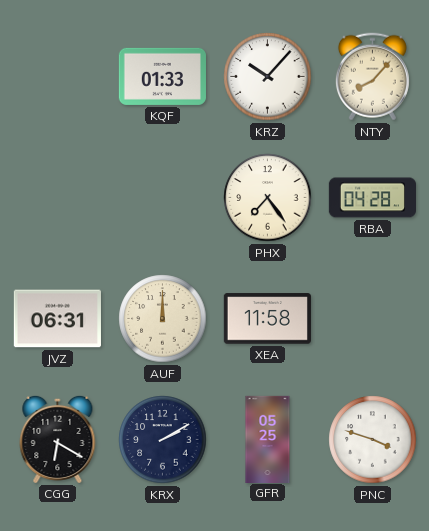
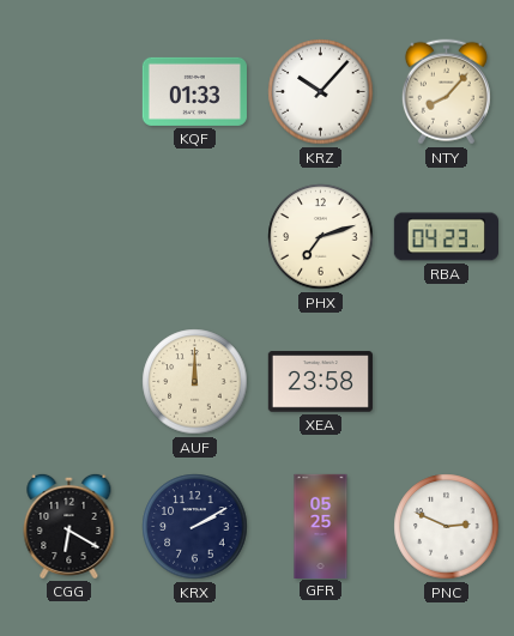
PHX: 7:24 -> 7:12
RBA: 04:28 -> 04:23
JVZ: 06:31 -> none
XEA: 11:58 -> 23:58
PNC: 3:48 -> 2:49
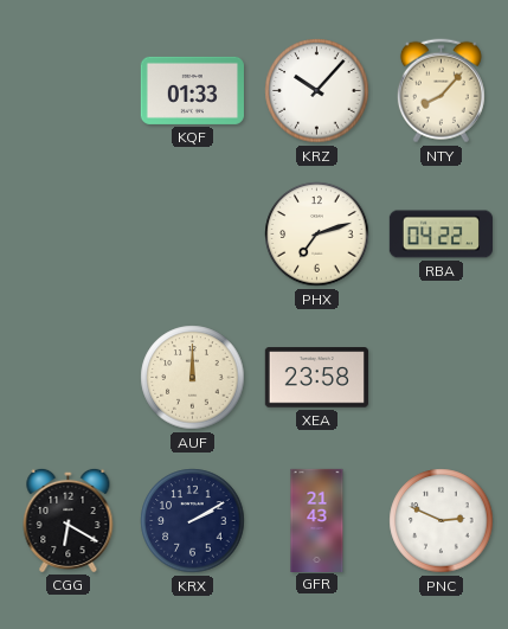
RBA: 04:23 -> 04:22
GFR: 05:25 -> 21:43
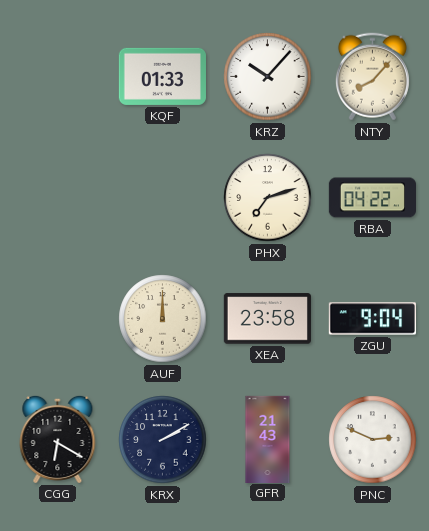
ZGU: none -> 9:04
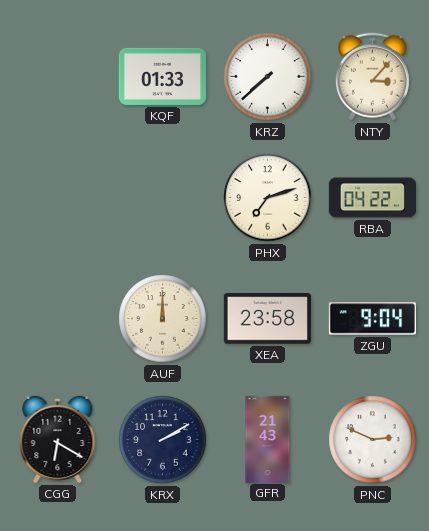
KRZ: 10:07 -> 7:38
NTY: 8:07 -> 3:07
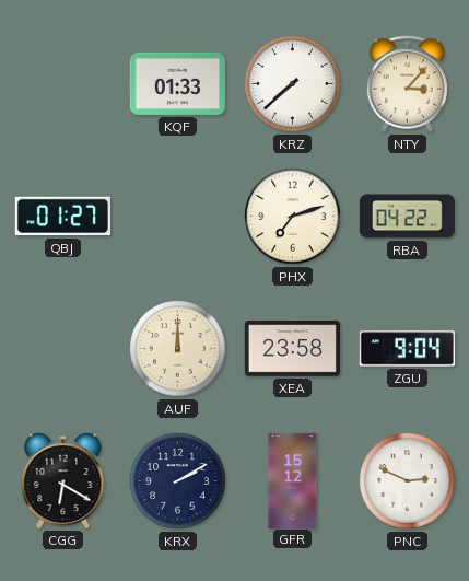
QBJ: none -> 01:27
GFR: 21:43 -> 15:12
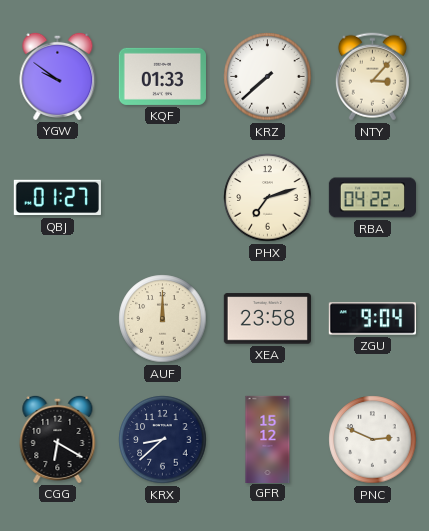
YGW: none -> 9:51
KRX: 2:10 -> 8:38
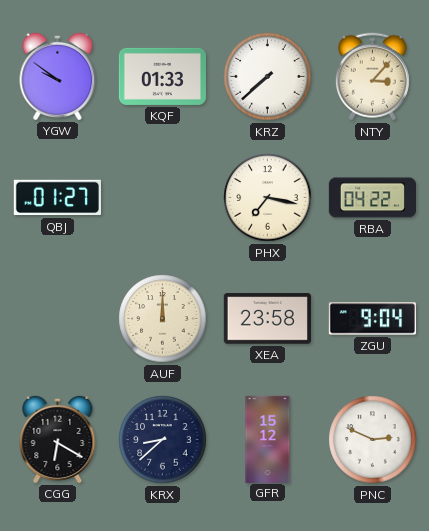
PHX: 7:12 -> 7:17
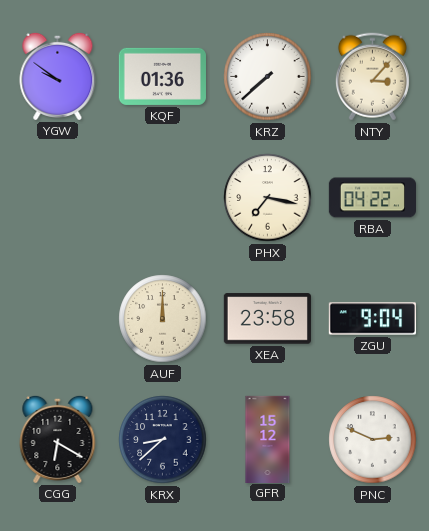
KQF: 01:33 -> 01:36
QBJ: 01:27 -> none
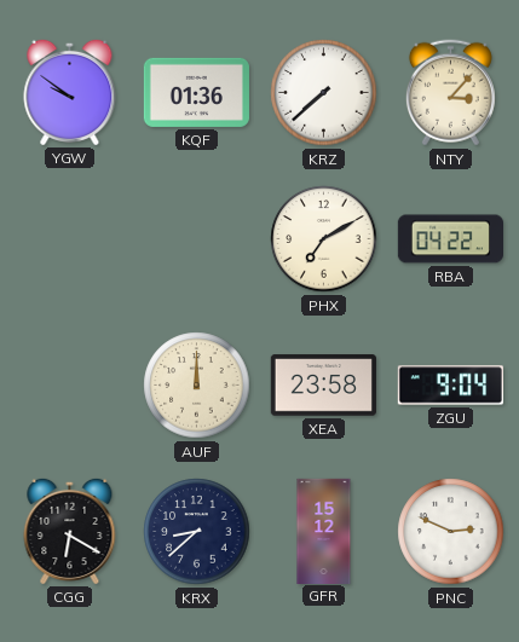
PHX: 7:17 -> 7:10
